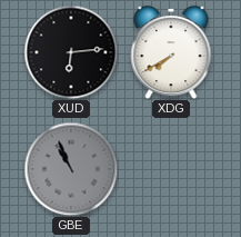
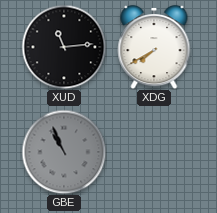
XUD: 6:14 -> 11:14
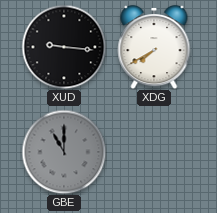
XUD: 11:14 -> 9:16
GBE: 10:56 -> 11:00
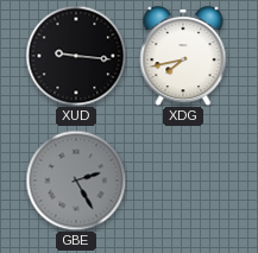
XDG: 7:40 -> 7:43
GBE: 11:00 -> 2:25
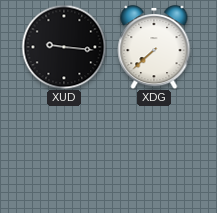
XDG: 7:43 -> 7:38
GBE: 2:25 -> none
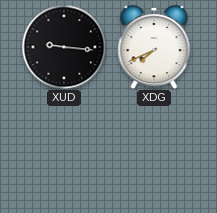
XDG: 7:38 -> 7:41
